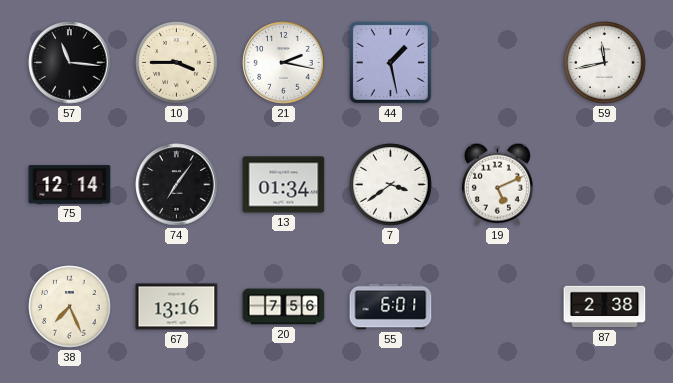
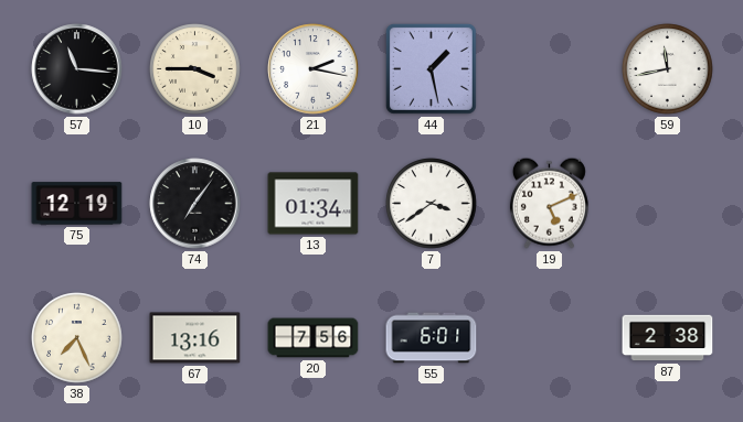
75: 12:14 -> 12:19
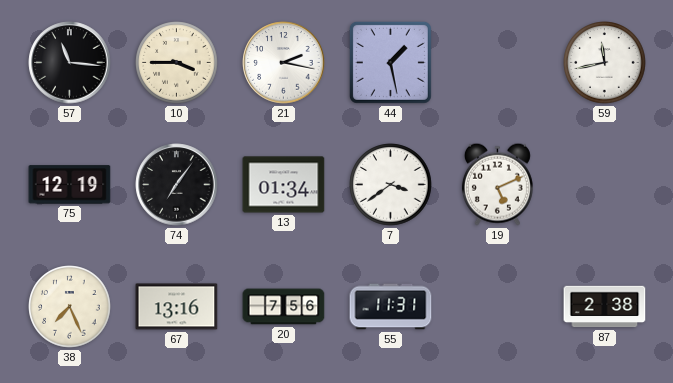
55: 6:01 -> 11:31
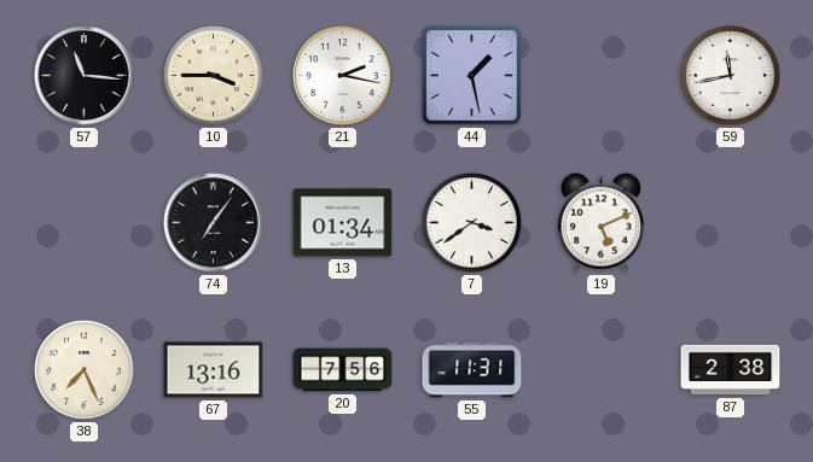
75: 12:19 -> none
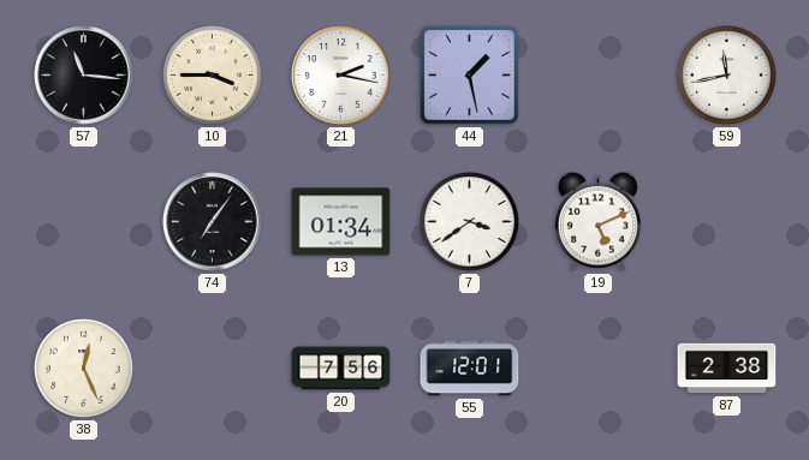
38: 7:26 -> 12:26
67: 13:16 -> none
55: 11:31 -> 12:01
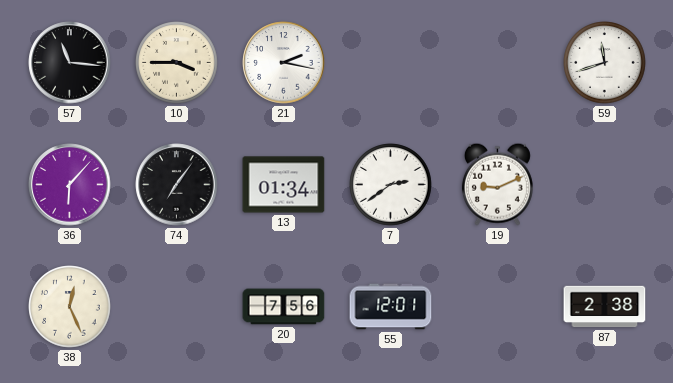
44: 1:28 -> none
59: 11:43 -> 11:42
36: none -> 6:07
7: 3:39 -> 2:39
19: 5:11 -> 9:11
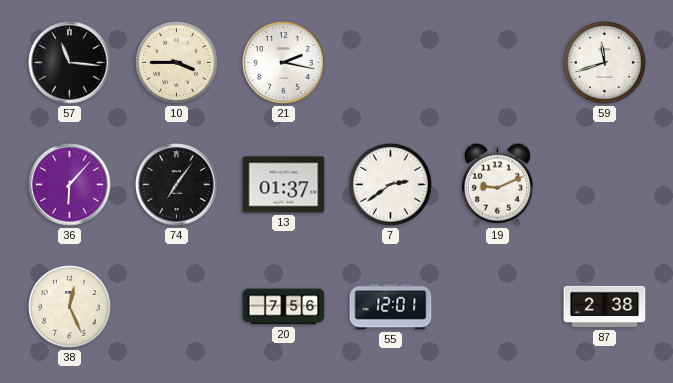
13: 01:34 -> 01:37
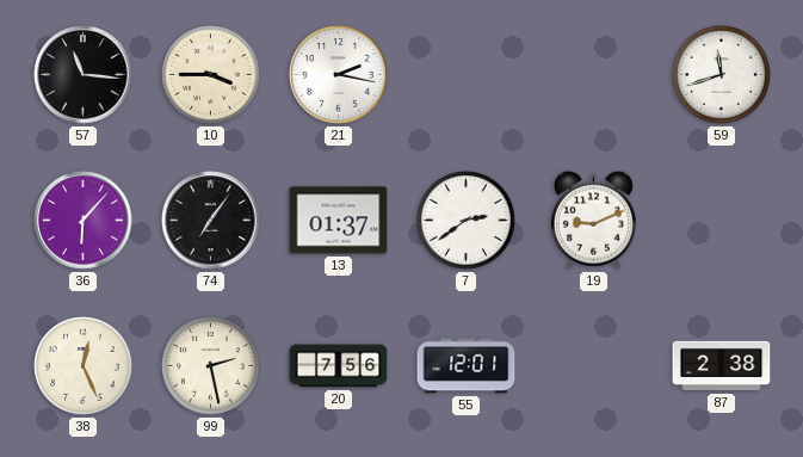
99: none -> 2:28
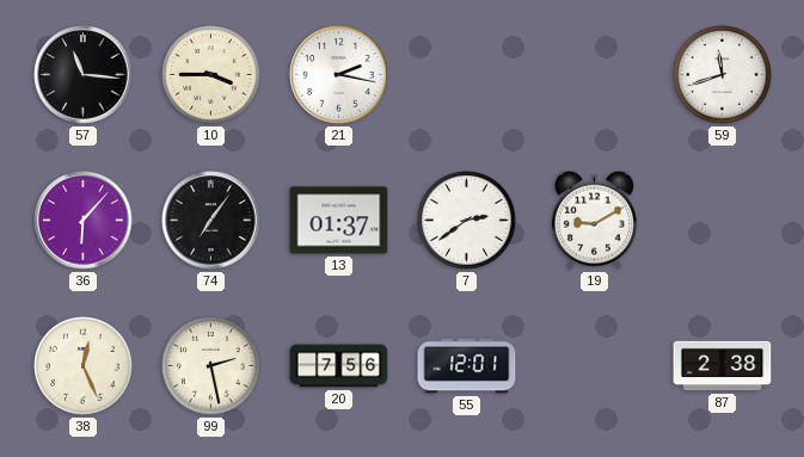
19: 9:11 -> 9:10
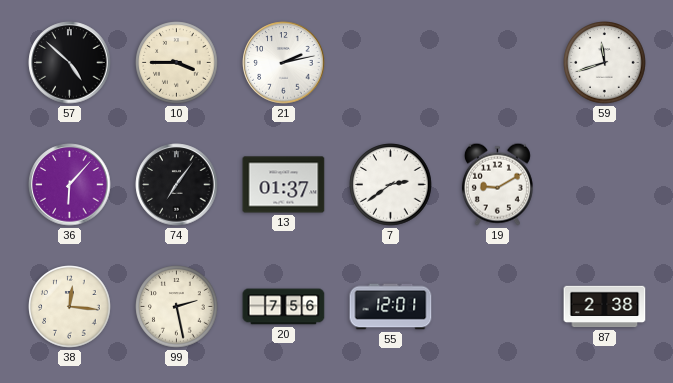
57: 11:16 -> 4:52
21: 2:17 -> 2:13
38: 12:26 -> 12:16
